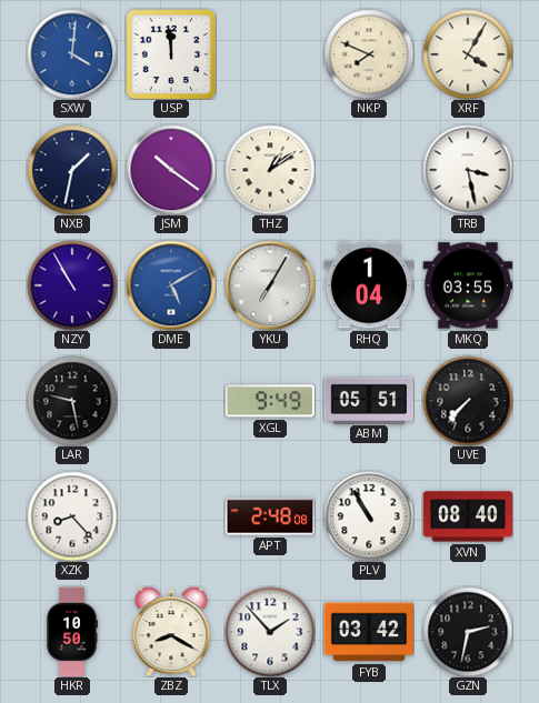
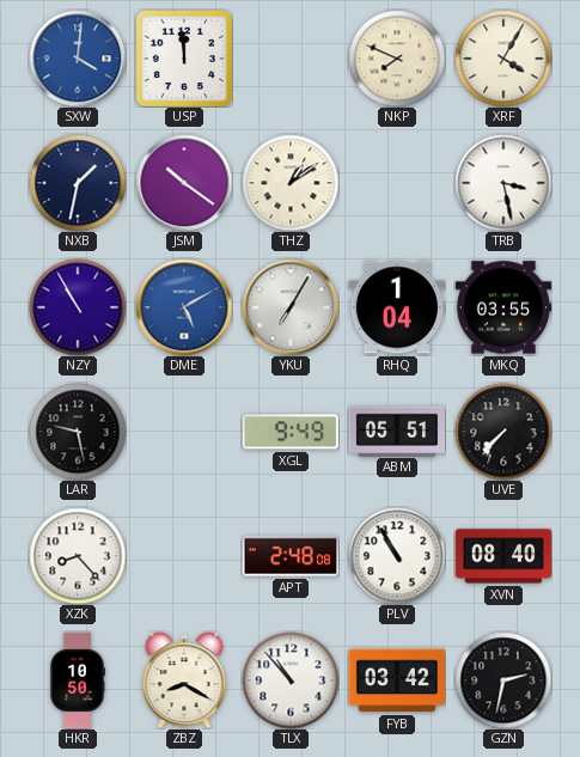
TLX: 1:53 -> 10:53
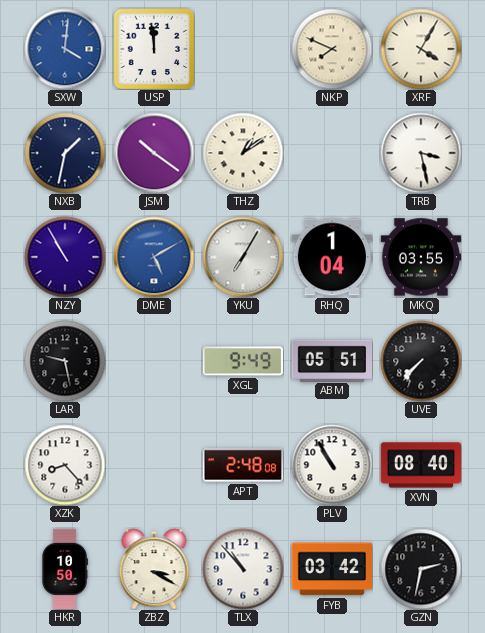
ZBZ: 8:20 -> 3:20
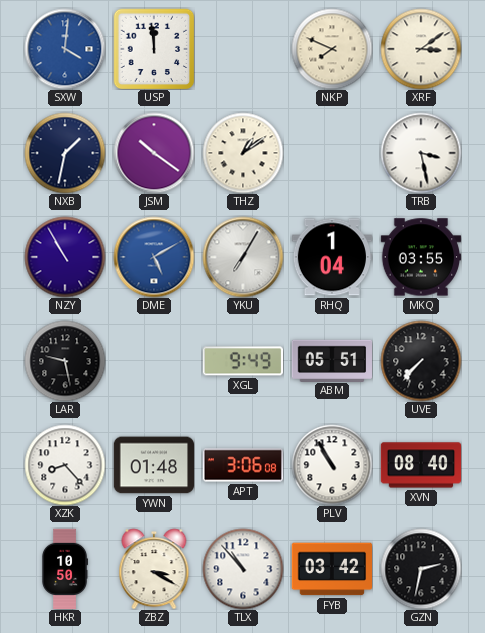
XRF: 4:05 -> 3:09
YWN: none -> 01:48
APT: 2:48 -> 3:06
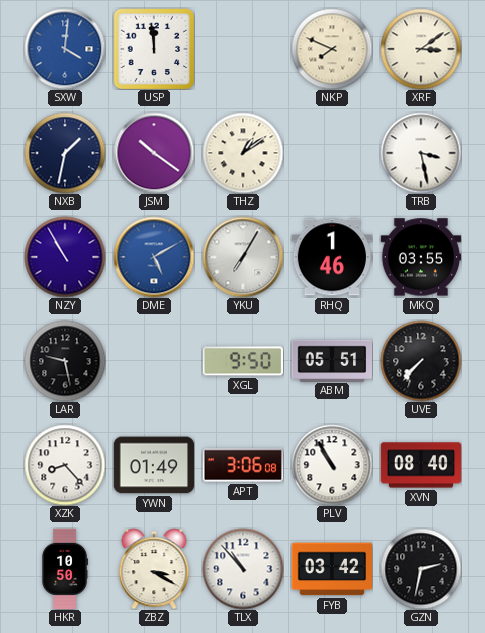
RHQ: 1:04 -> 1:46
XGL: 9:49 -> 9:50
YWN: 01:48 -> 01:49
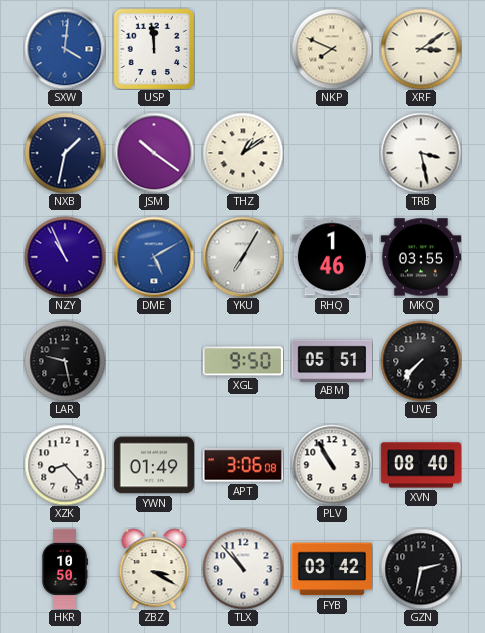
NZY: 10:55 -> 10:56
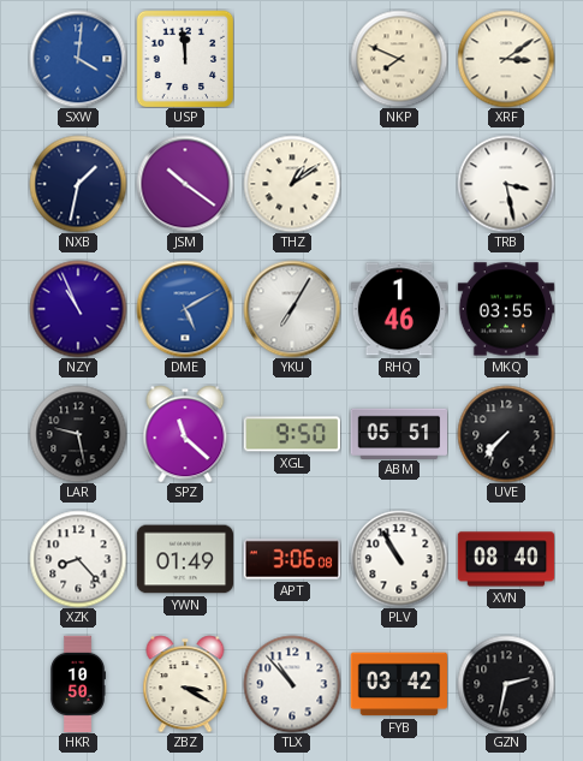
SPZ: none -> 11:22
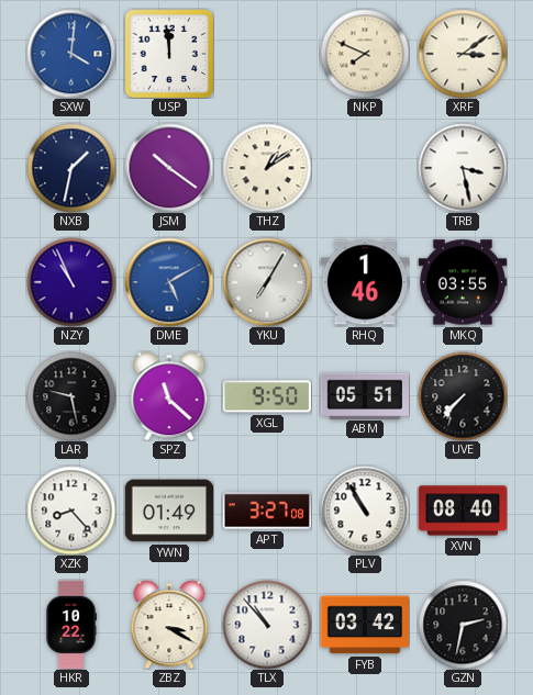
APT: 3:06 -> 3:27
HKR: 10:50 -> 10:22
